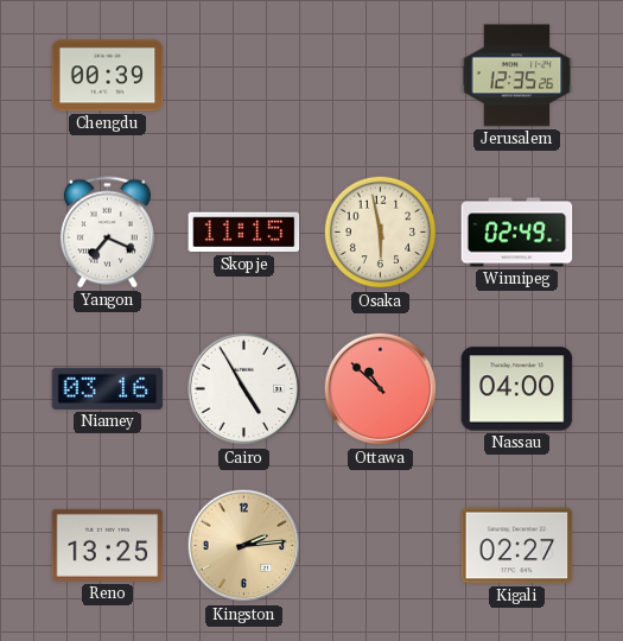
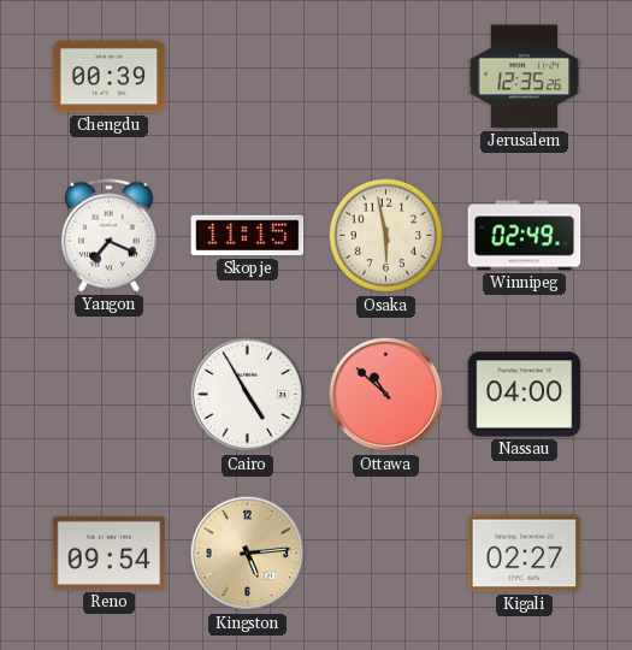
Niamey: 03:16 -> none
Reno: 13:25 -> 09:54
Kingston: 2:14 -> 5:14
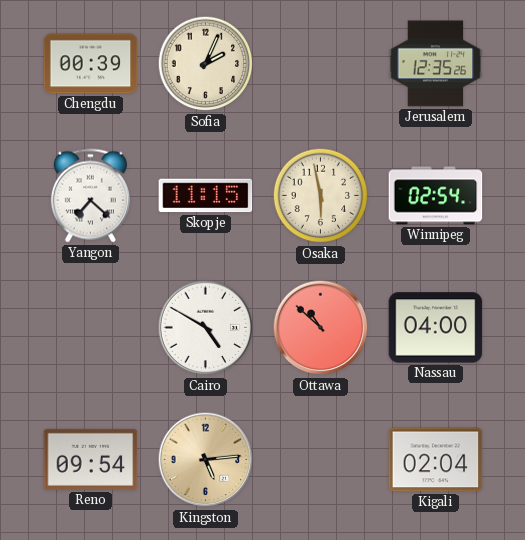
Sofia: none -> 2:04
Yangon: 7:19 -> 7:22
Winnipeg: 02:49 -> 02:54
Cairo: 4:55 -> 4:50
Kigali: 02:27 -> 02:04
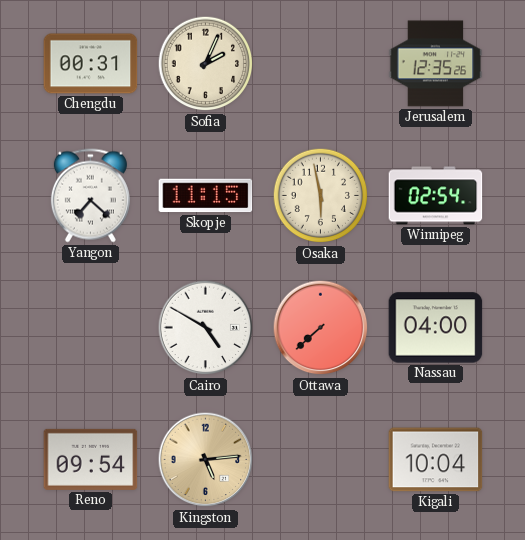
Chengdu: 00:39 -> 00:31
Ottawa: 10:52 -> 7:38
Kigali: 02:04 -> 10:04
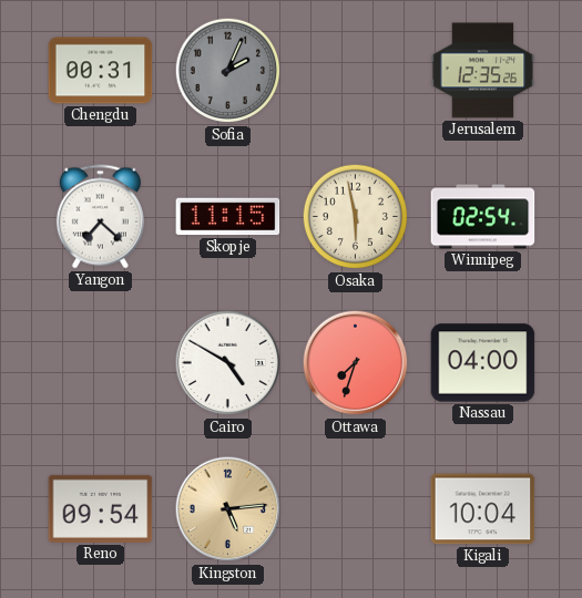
Sofia dial: cream -> grey
Ottawa: 7:38 -> 7:33
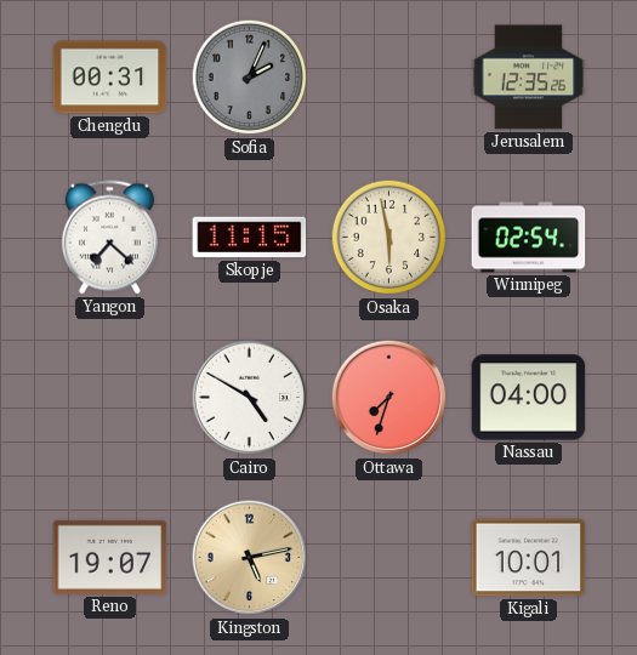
Reno: 09:54 -> 19:07
Kingston: 5:14 -> 5:13
Kigali: 10:04 -> 10:01
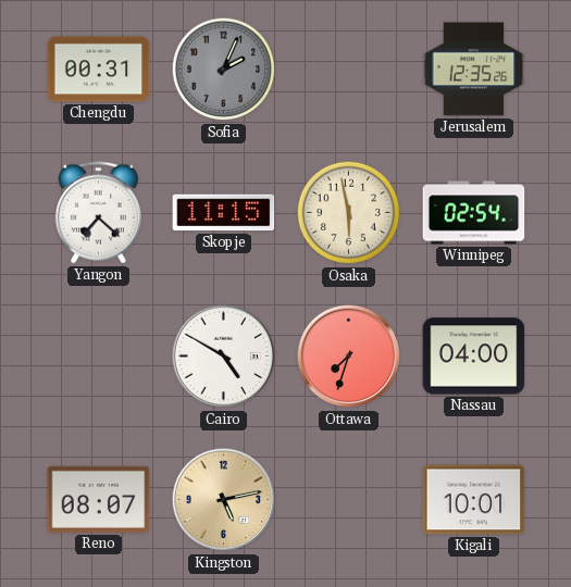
Reno: 19:07 -> 08:07
